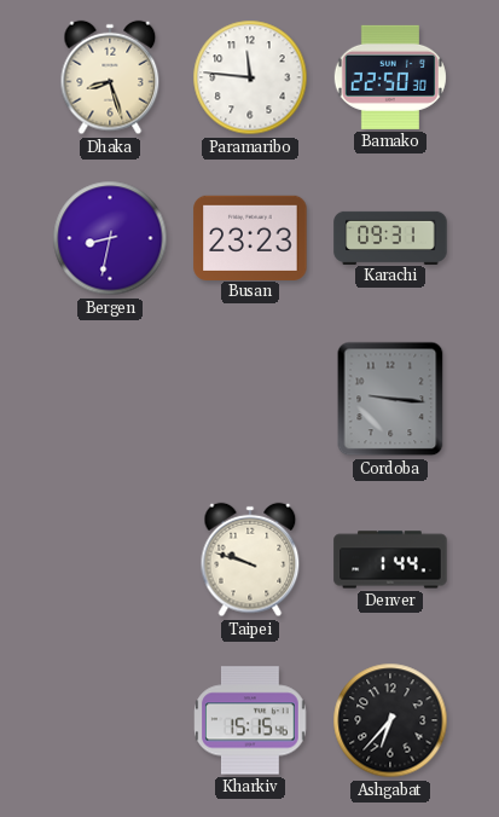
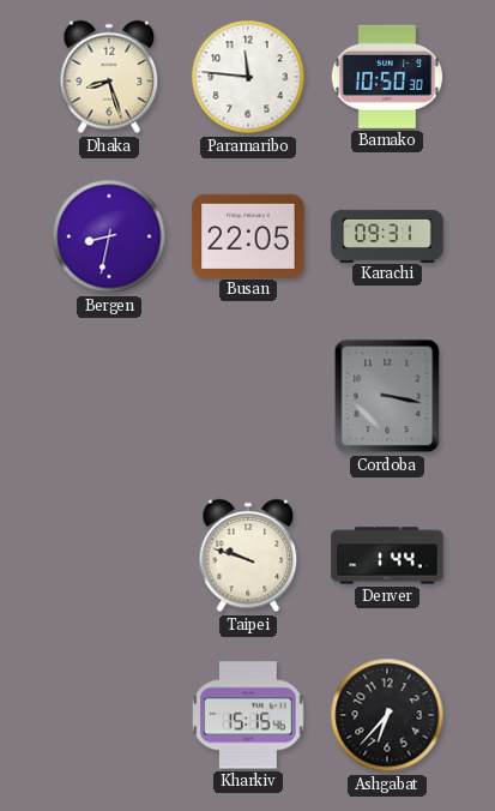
Bamako: 22:50 -> 10:50
Busan: 23:23 -> 22:05
Cordoba: 9:16 -> 3:17
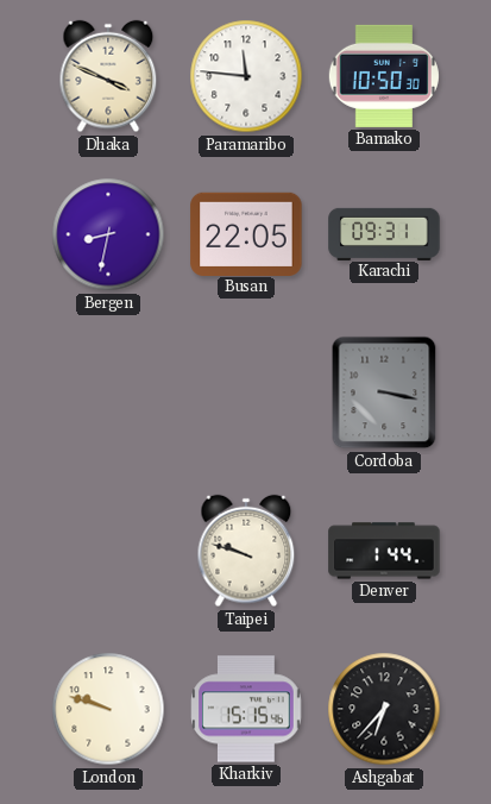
Dhaka: 8:27 -> 3:49
London: none -> 9:48
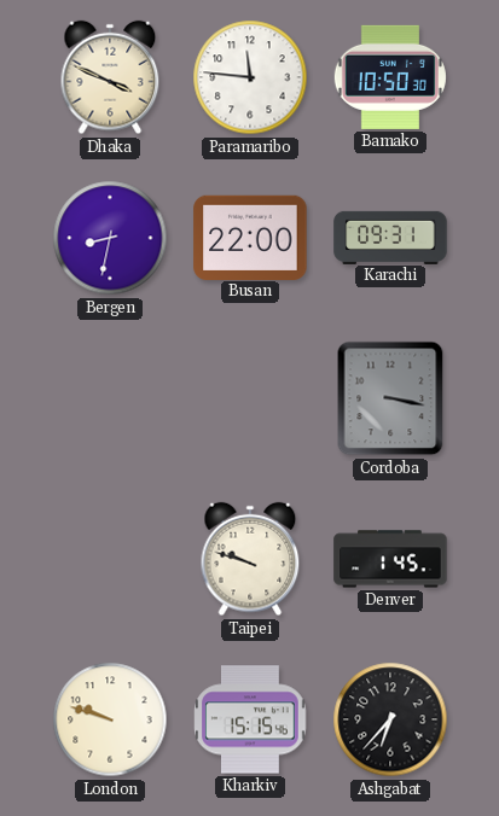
Busan: 22:05 -> 22:00
Denver: 1:44 -> 1:45
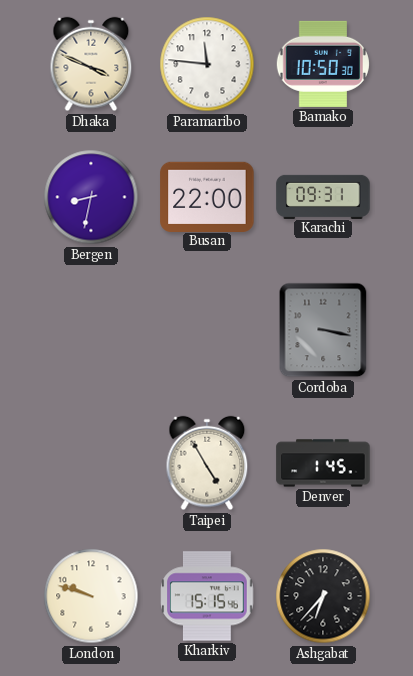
Taipei: 9:48 -> 4:55
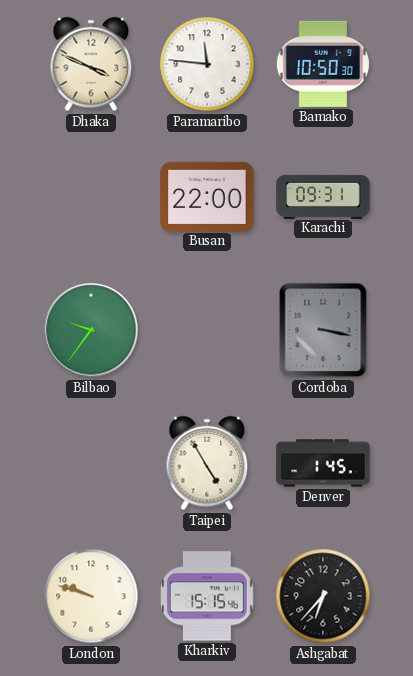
Bergen: 8:32 -> none
Bilbao: none -> 9:36
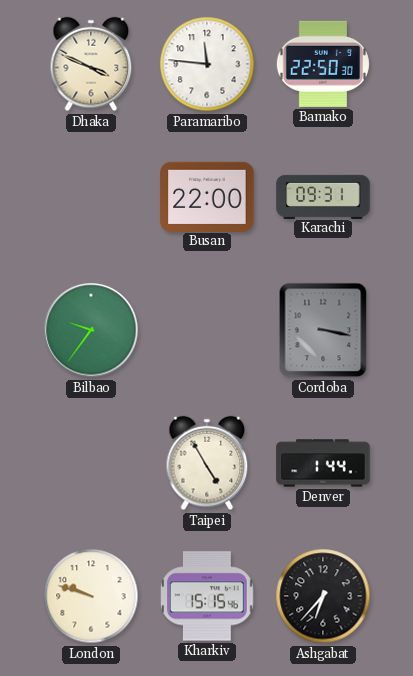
Bamako: 10:50 -> 22:50
Denver: 1:45 -> 1:44
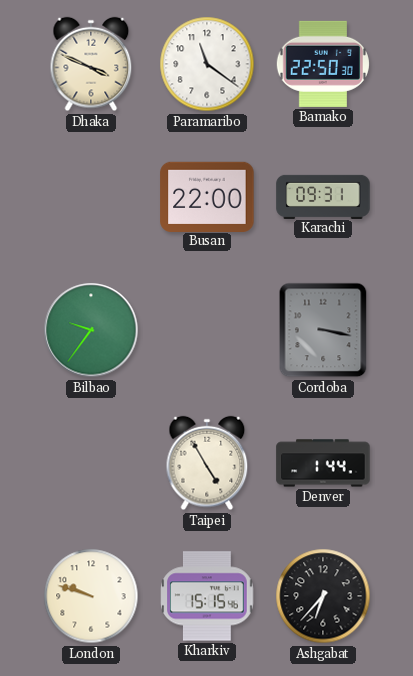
Paramaribo: 11:46 -> 11:21
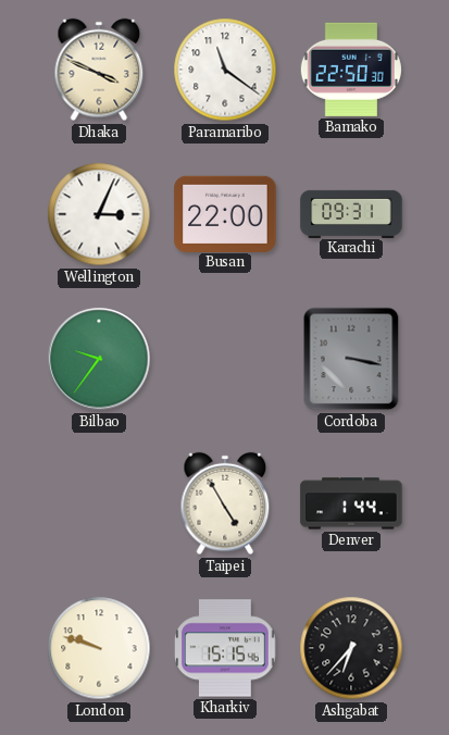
Wellington: none -> 3:04
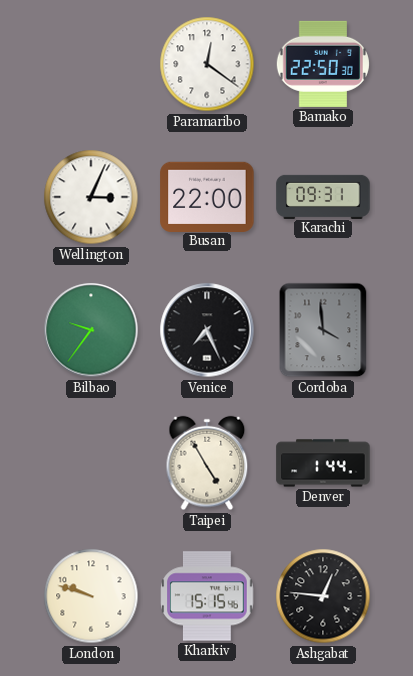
Dhaka: 3:49 -> none
Paramaribo: 11:21 -> 12:21
Venice: none -> 7:26
Cordoba: 3:17 -> 3:59
Ashgabat: 6:37 -> 12:46
